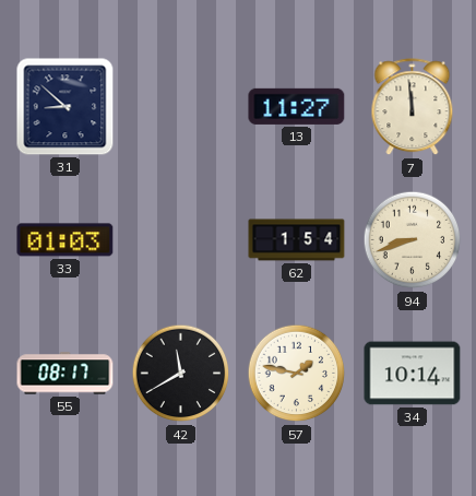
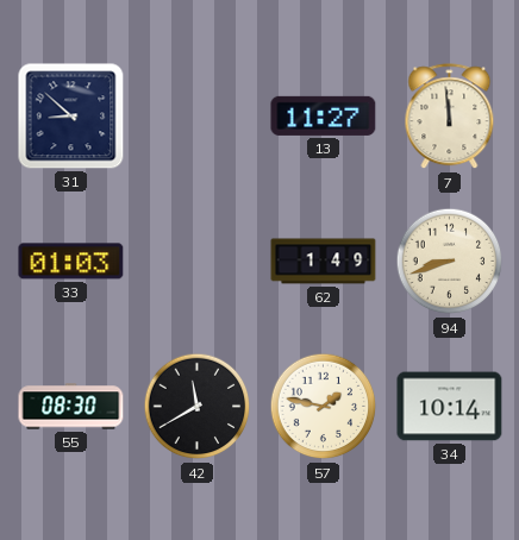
62: 1:54 -> 1:49
55: 08:17 -> 08:30
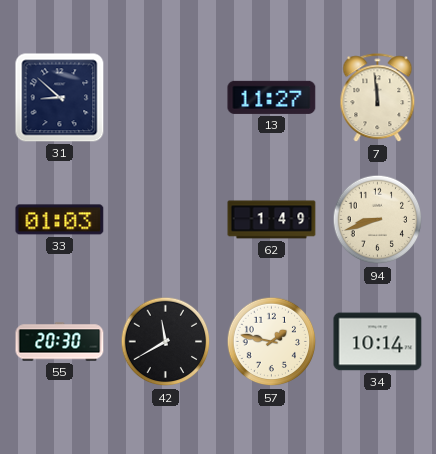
55: 08:30 -> 20:30
